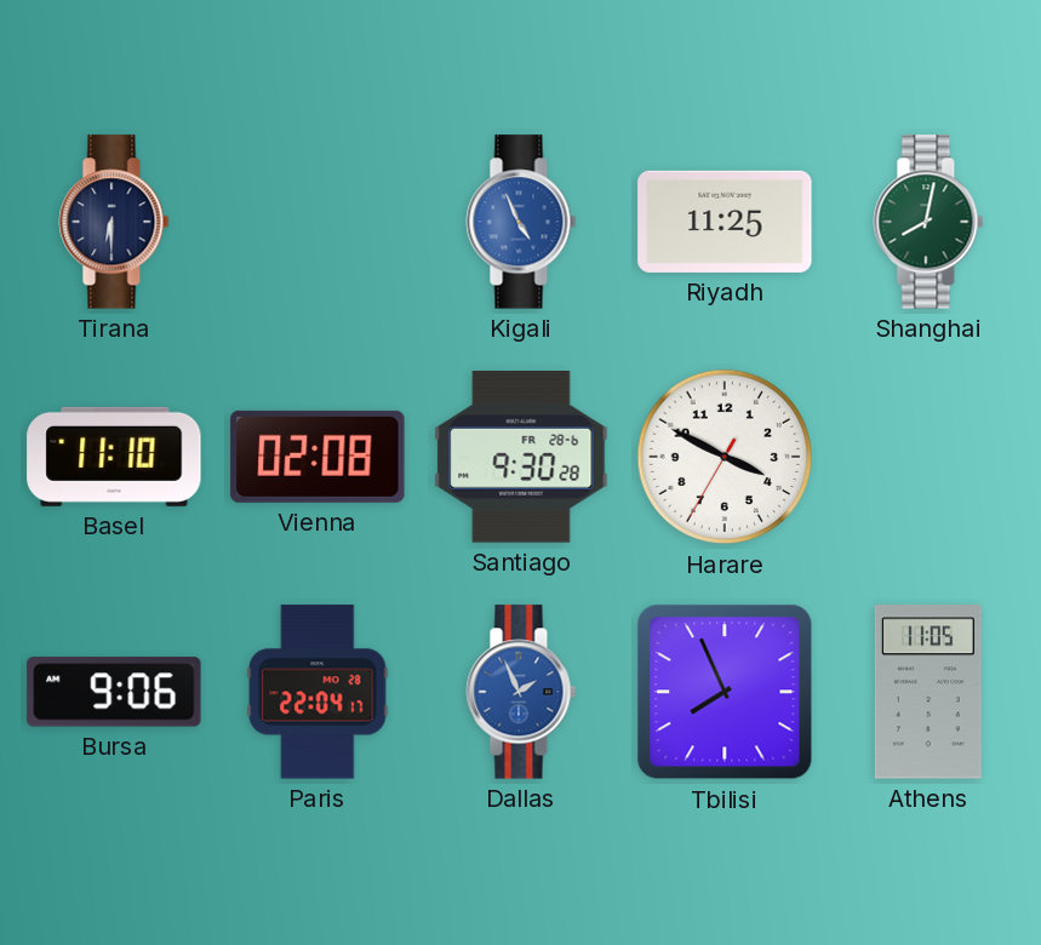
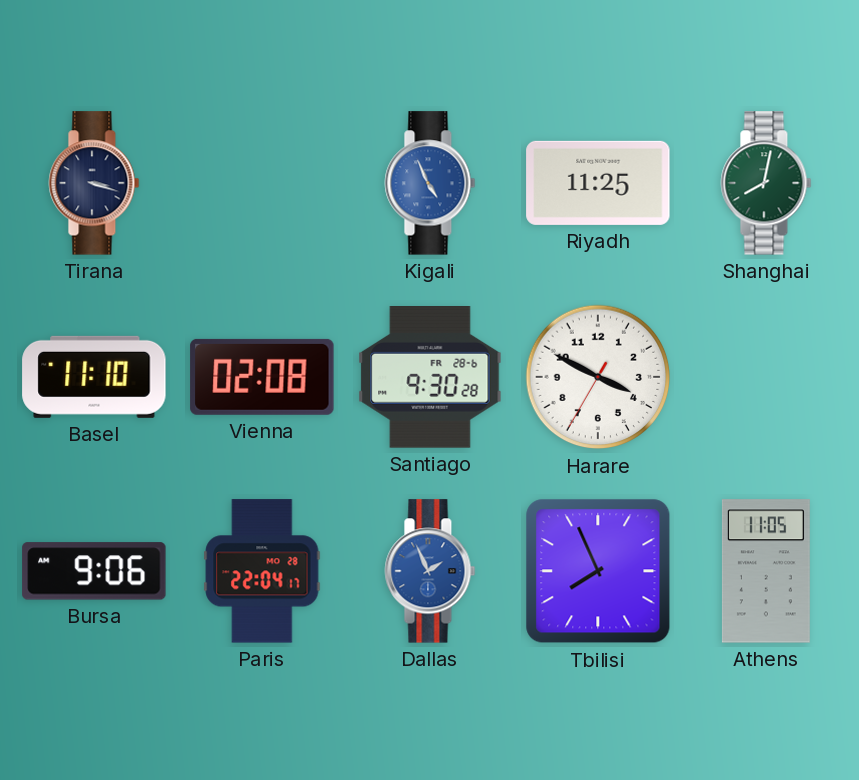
Tirana: 6:30 -> 3:18
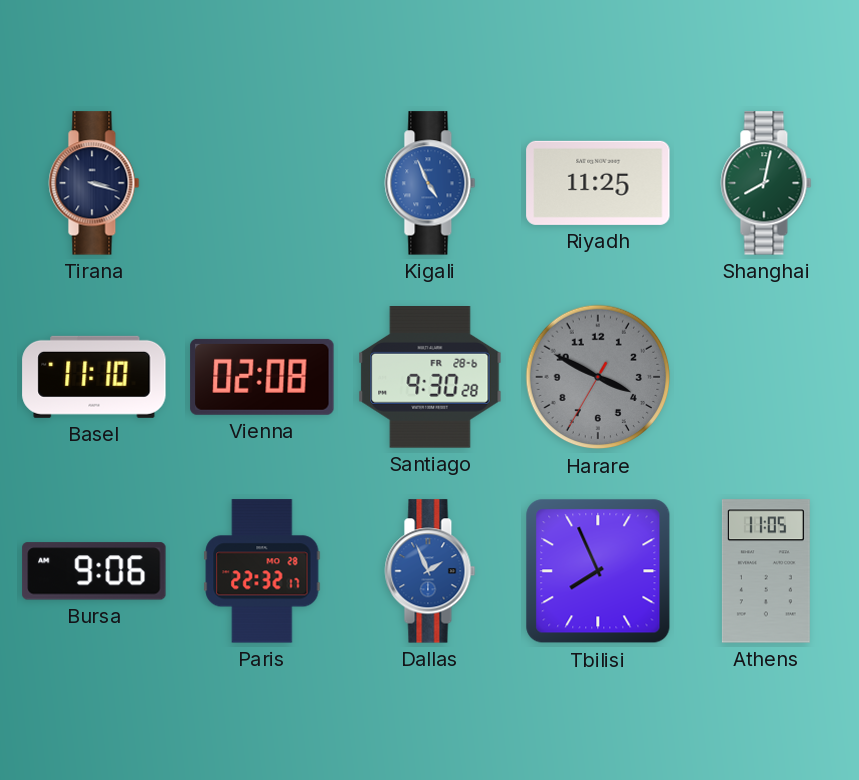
Harare dial: white -> grey
Paris: 22:04 -> 22:32
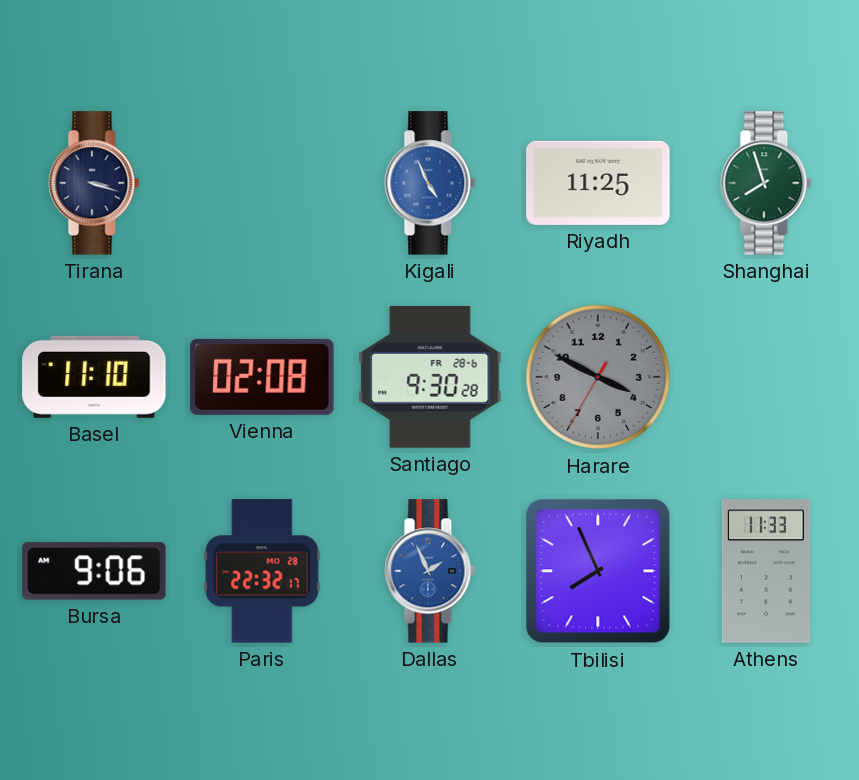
Shanghai: 8:02 -> 7:57
Athens: 11:05 -> 11:33
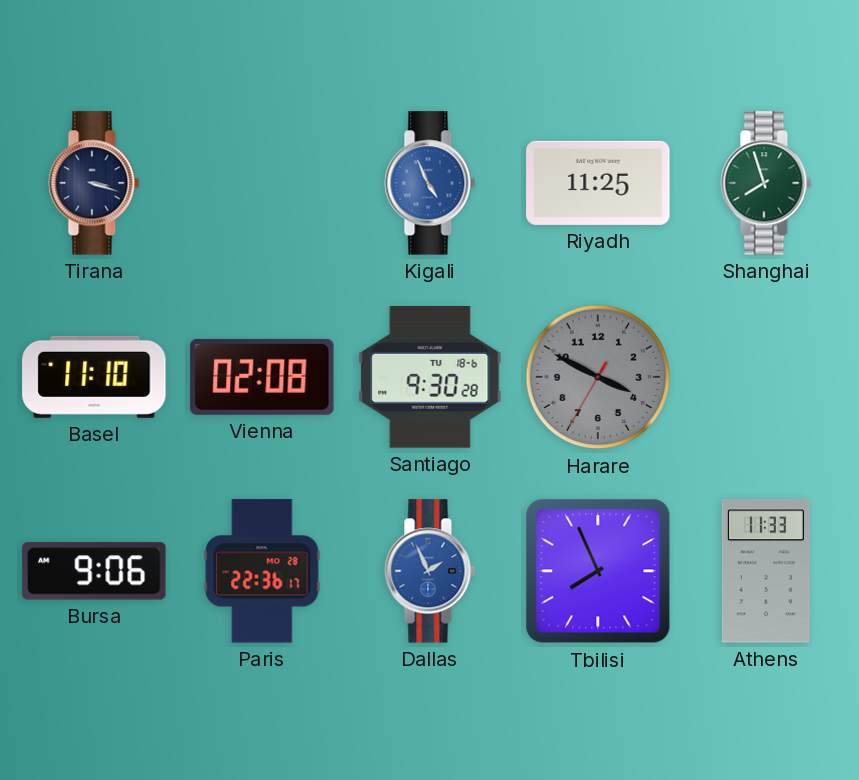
Santiago date: FR 28-6 -> TU 18-6
Paris: 22:32 -> 22:36
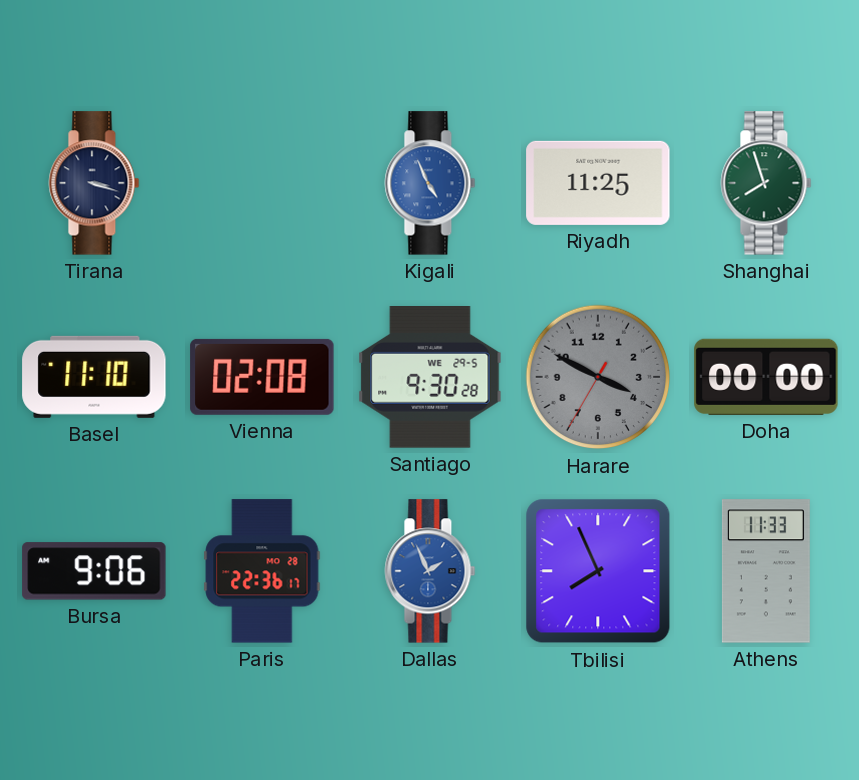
Santiago date: TU 18-6 -> WE 29-5
Doha: none -> 00:00
